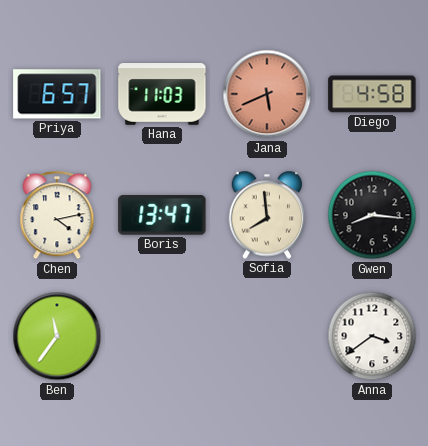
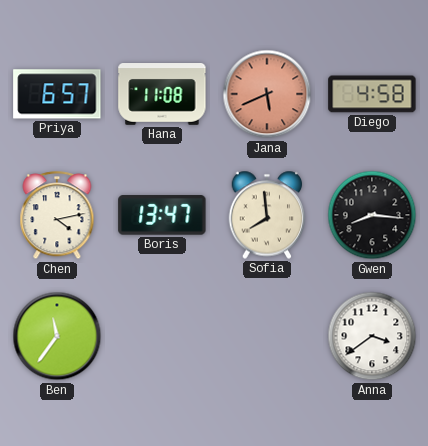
Hana: 11:03 -> 11:08
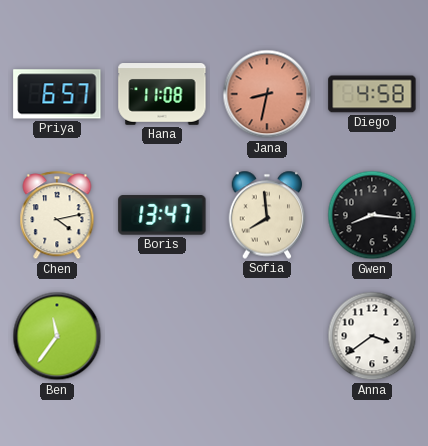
Jana: 5:41 -> 8:32
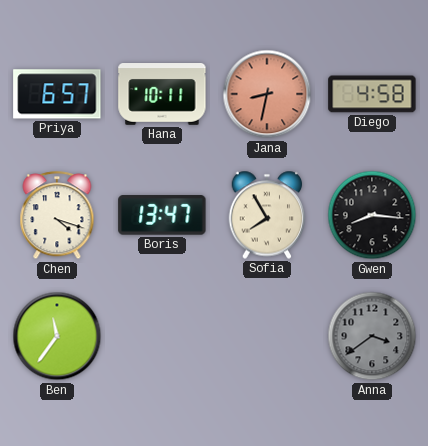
Hana: 11:08 -> 10:11
Chen: 4:13 -> 4:18
Sofia: 7:59 -> 7:55
Anna dial: white -> grey
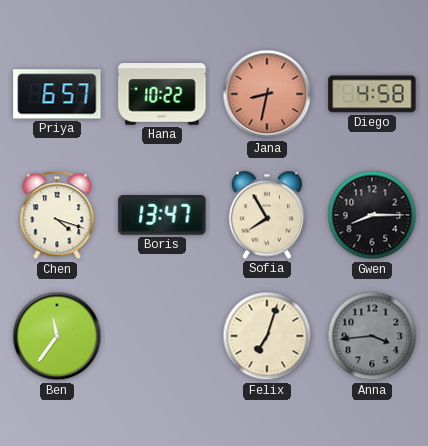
Hana: 10:11 -> 10:22
Gwen: 8:16 -> 8:15
Felix: none -> 7:03
Anna: 3:39 -> 3:44
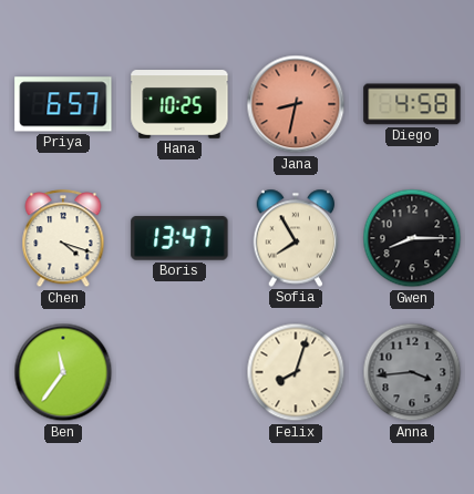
Hana: 10:22 -> 10:25
Felix: 7:03 -> 8:03
